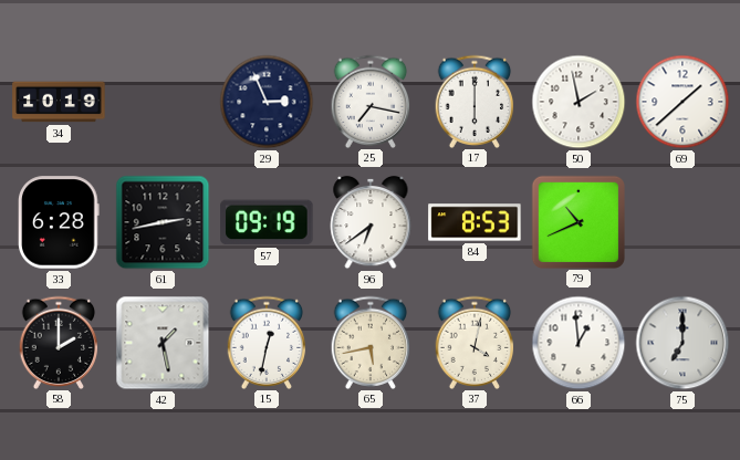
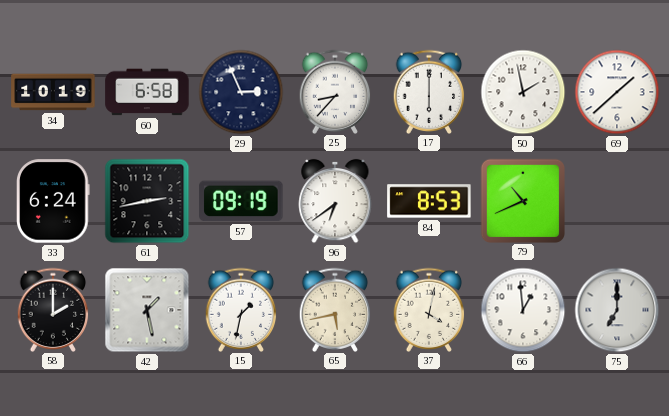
60: none -> 6:58
25: 7:17 -> 8:37
33: 6:28 -> 6:24
15: 12:32 -> 1:32
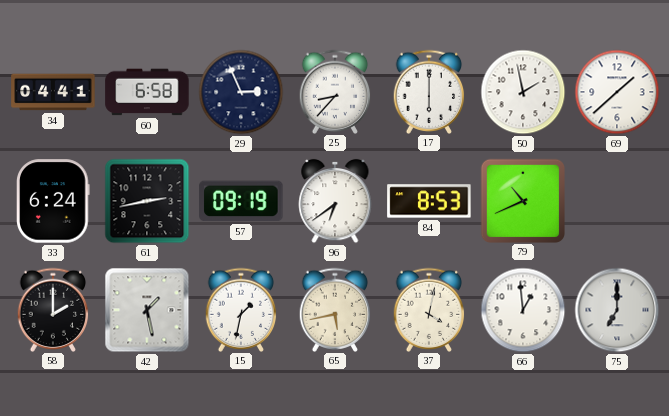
34: 10:19 -> 04:41
